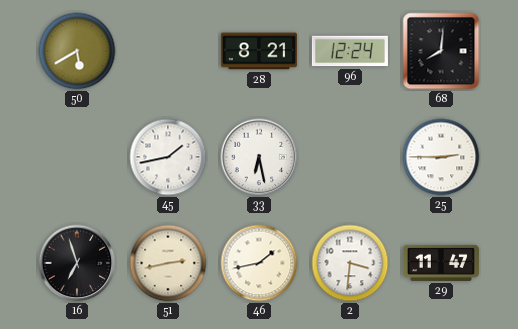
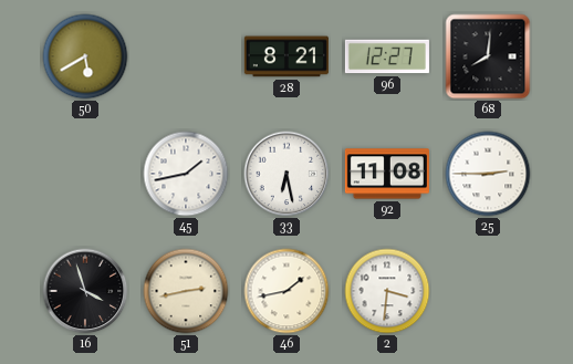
96: 12:24 -> 12:27
92: none -> 11:08
16: 6:57 -> 3:57
29: 11:47 -> none
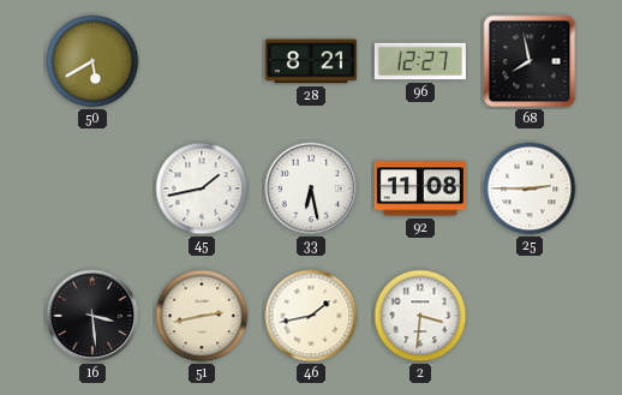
68: 8:01 -> 7:58
16: 3:57 -> 3:29
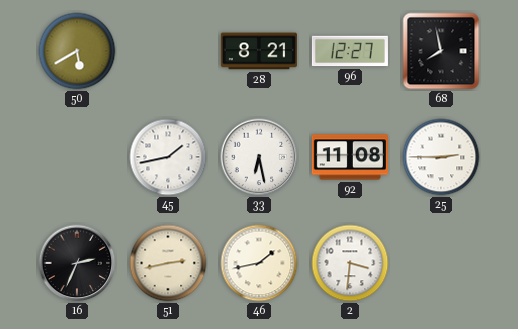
16: 3:29 -> 2:34
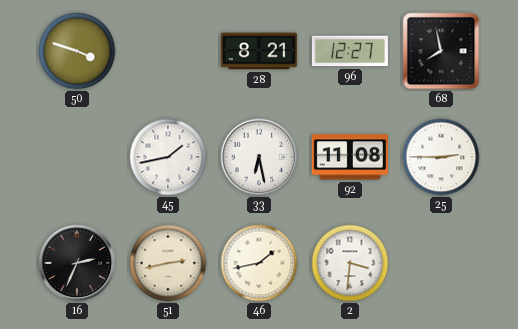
50: 5:40 -> 3:48
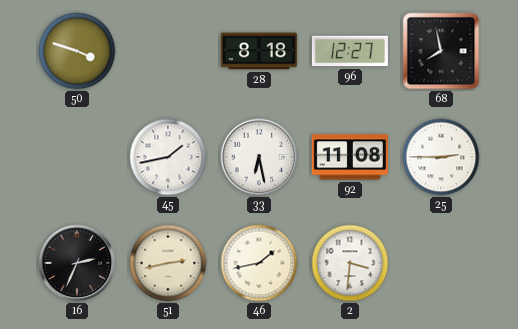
28: 8:21 -> 8:18
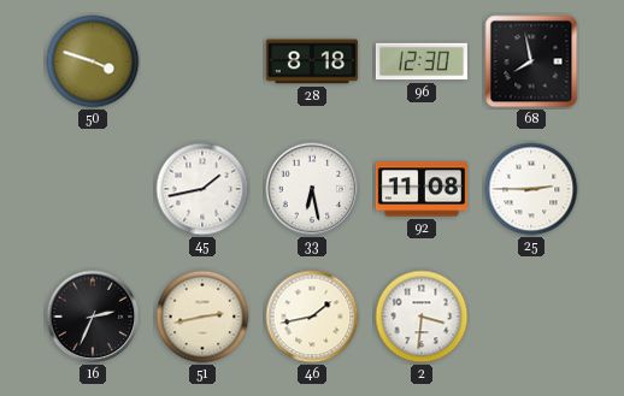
96: 12:27 -> 12:30
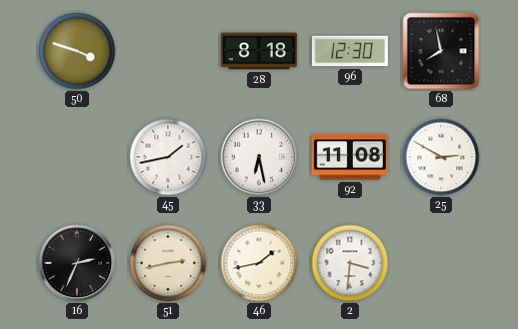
25: 2:45 -> 2:50
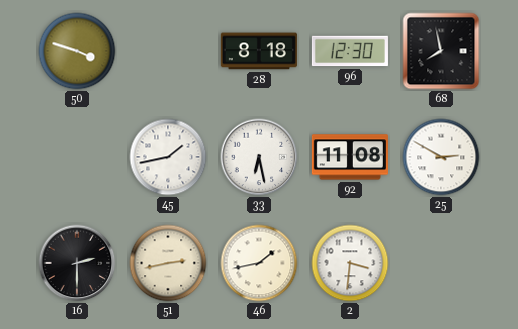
16: 2:34 -> 2:30
